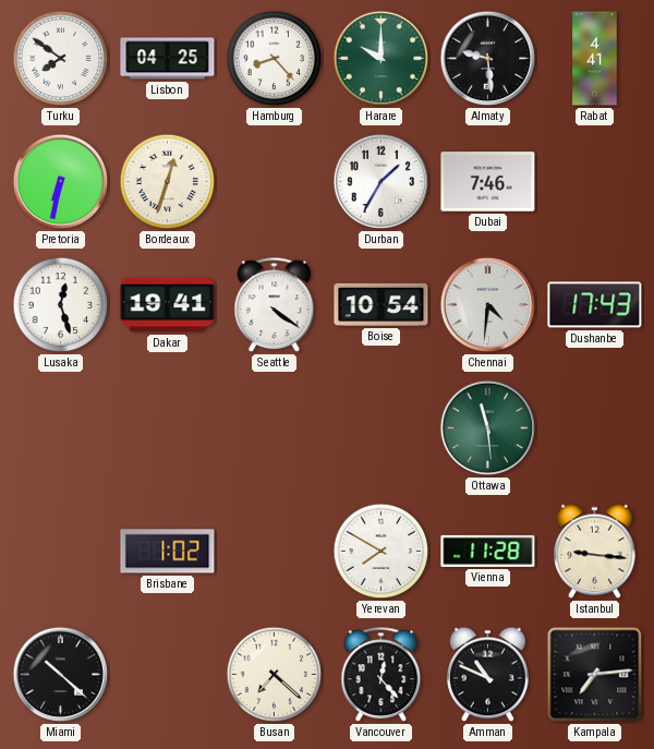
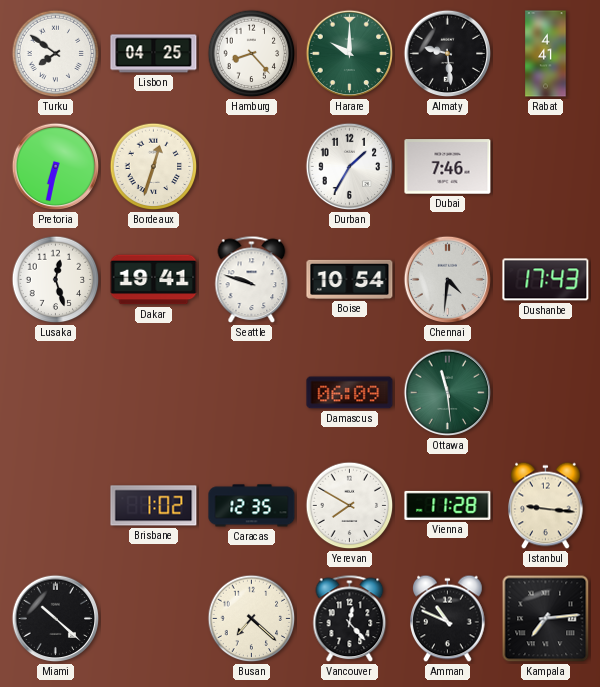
Seattle: 4:21 -> 9:48
Damascus: none -> 06:09
Caracas: none -> 12:35
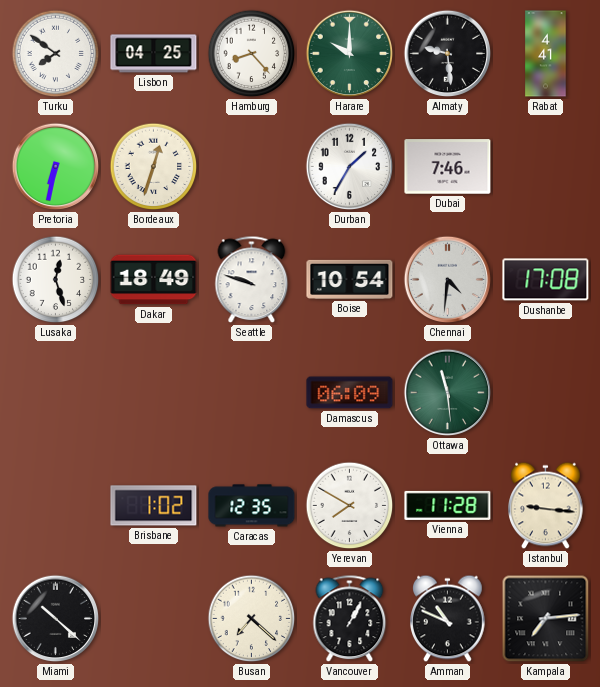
Dakar: 19:41 -> 18:49
Dushanbe: 17:43 -> 17:08
Vancouver: 12:23 -> 1:05
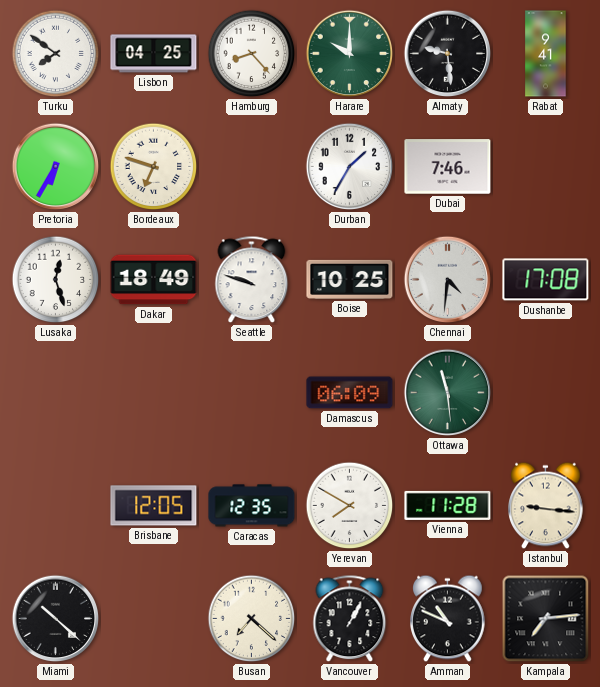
Rabat: 4:41 -> 9:41
Pretoria: 6:32 -> 6:35
Bordeaux: 12:33 -> 6:48
Boise: 10:54 -> 10:25
Brisbane: 1:02 -> 12:05
